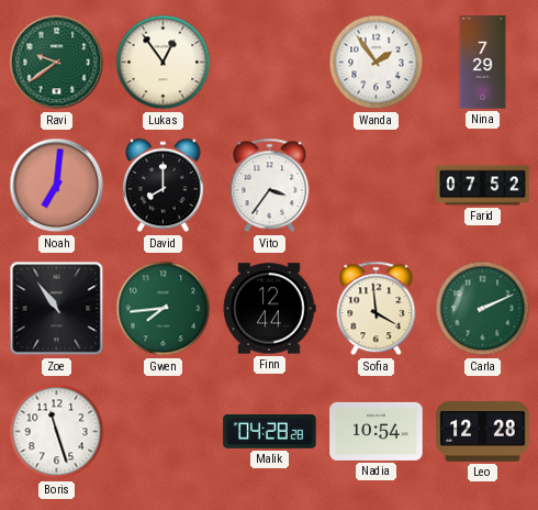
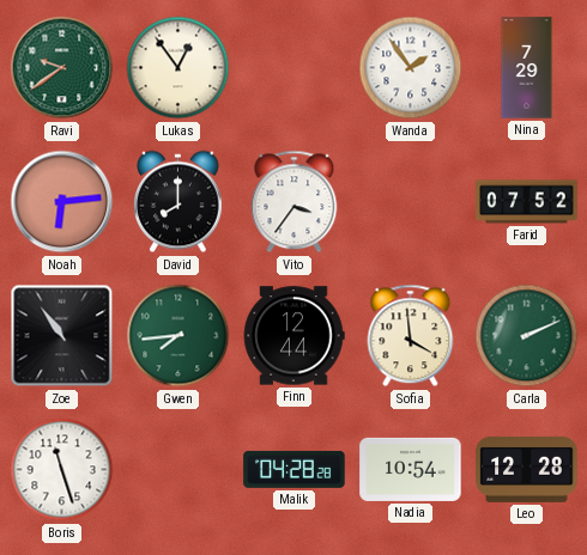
Noah: 7:01 -> 6:14
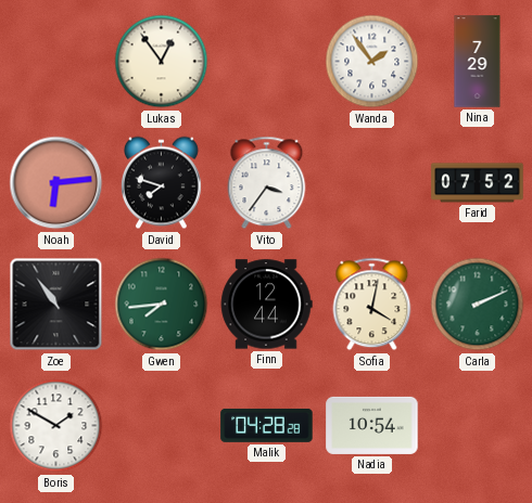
Ravi: 9:39 -> none
David: 8:00 -> 7:48
Sofia: 3:59 -> 4:02
Boris: 11:27 -> 1:50
Leo: 12:28 -> none
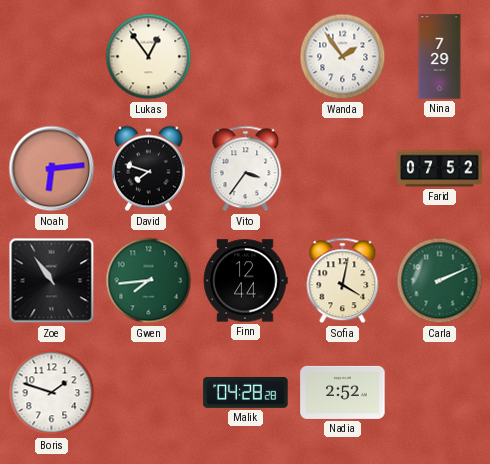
Boris: 1:50 -> 1:48
Nadia: 10:54 -> 2:52
